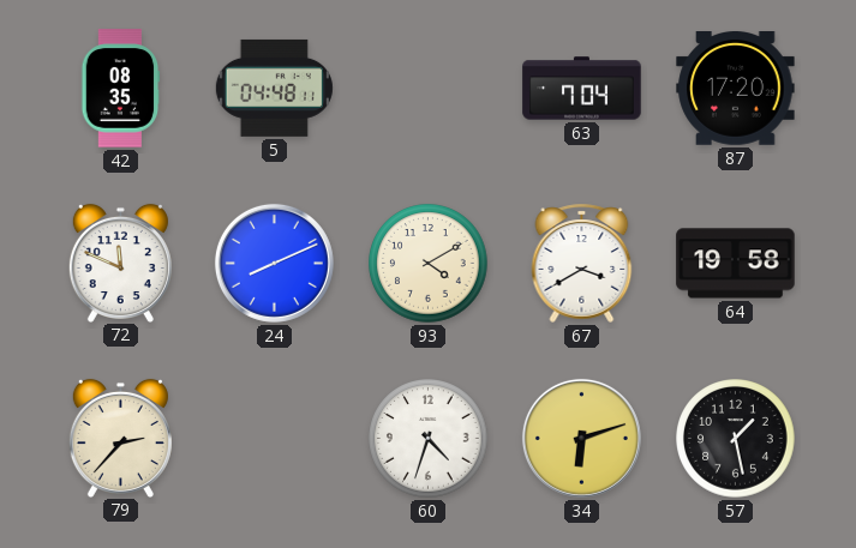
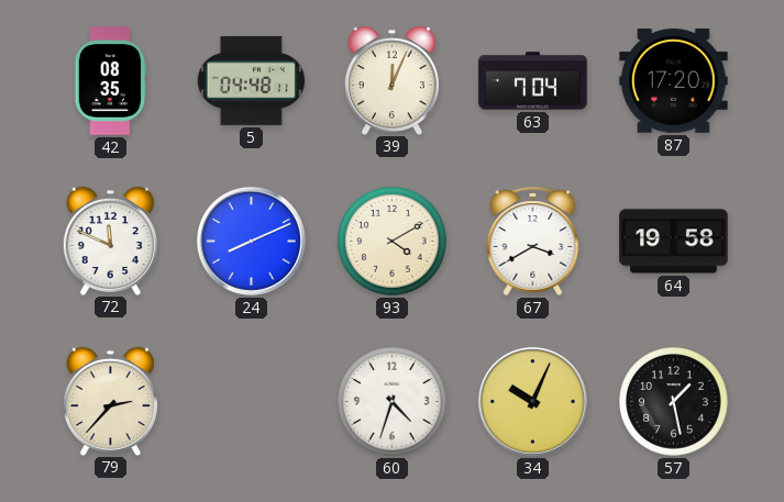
39: none -> 12:04
34: 6:12 -> 10:04
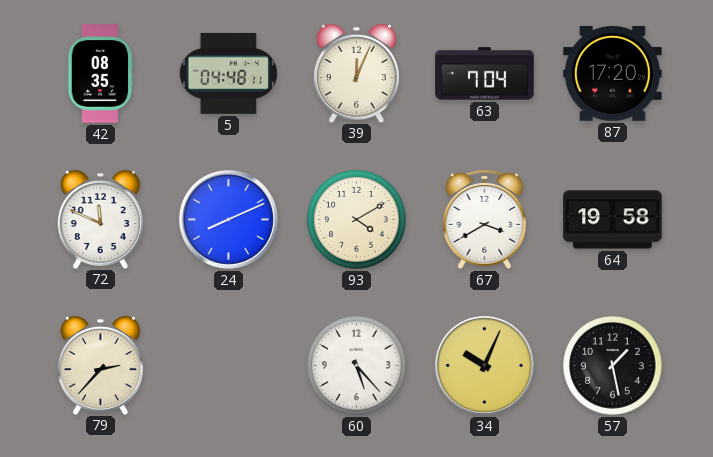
60: 4:33 -> 5:23
